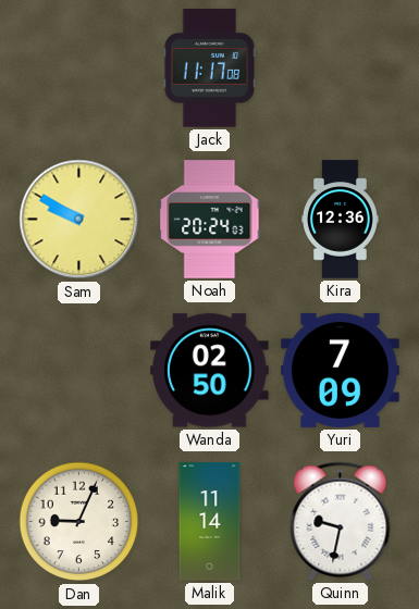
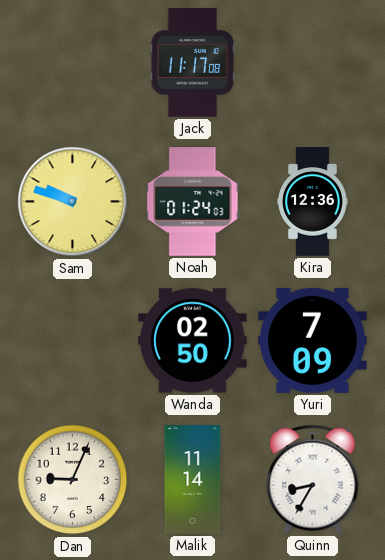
Sam: 9:50 -> 9:48
Noah: 20:24 -> 01:24
Quinn: 9:32 -> 8:35
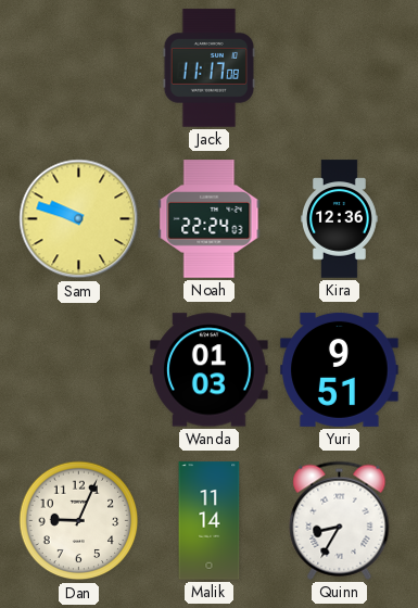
Noah: 01:24 -> 22:24
Wanda: 02:50 -> 01:03
Yuri: 7:09 -> 9:51
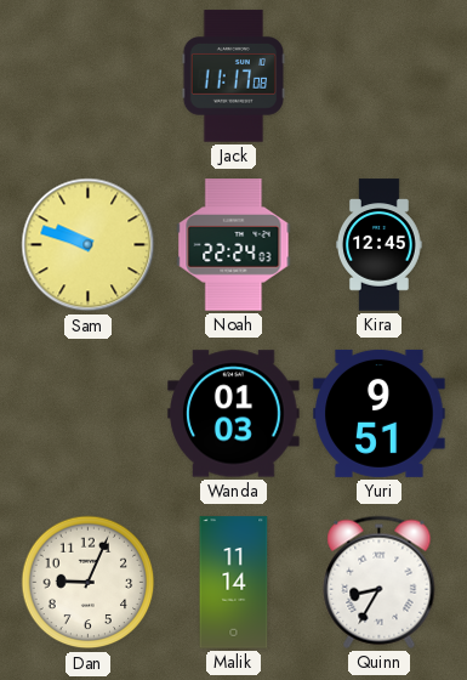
Kira: 12:36 -> 12:45
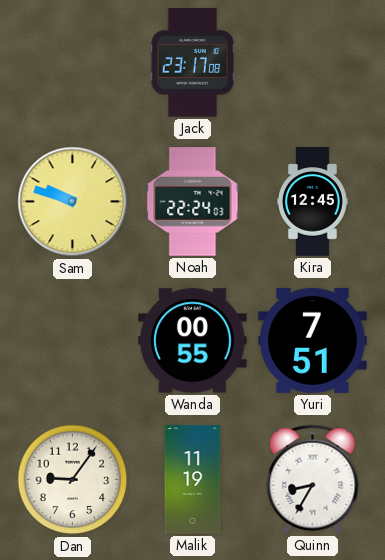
Jack: 11:17 -> 23:17
Wanda: 01:03 -> 00:55
Yuri: 9:51 -> 7:51
Dan: 9:04 -> 9:06
Malik: 11:14 -> 11:19
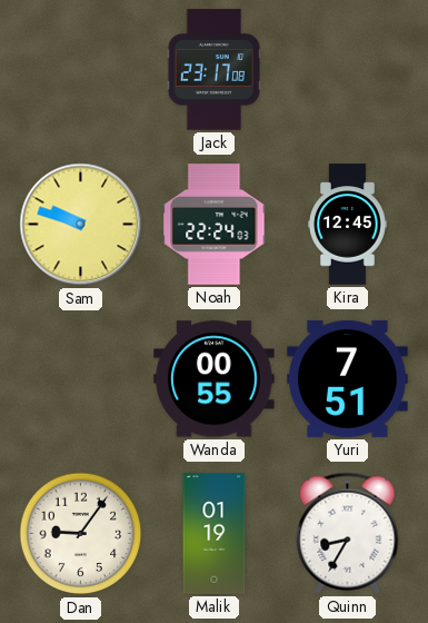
Malik: 11:19 -> 01:19
